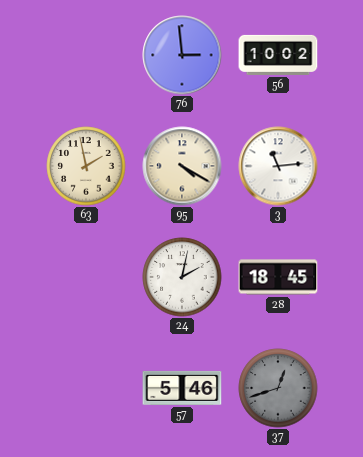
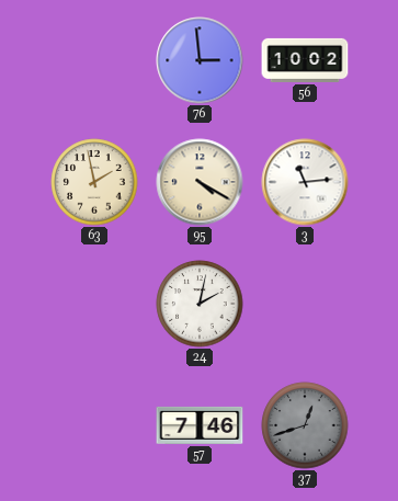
28: 18:45 -> none
57: 5:46 -> 7:46
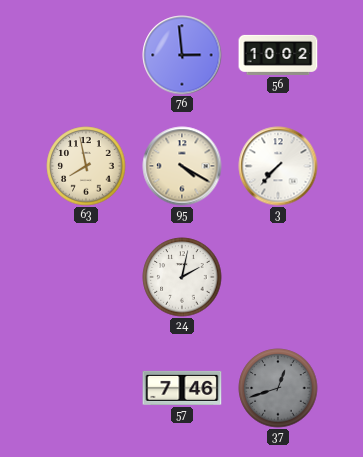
63: 1:58 -> 7:58
3: 11:14 -> 7:37
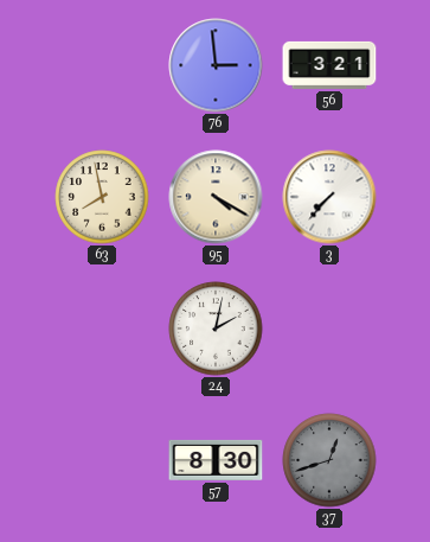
56: 10:02 -> 3:21
57: 7:46 -> 8:30
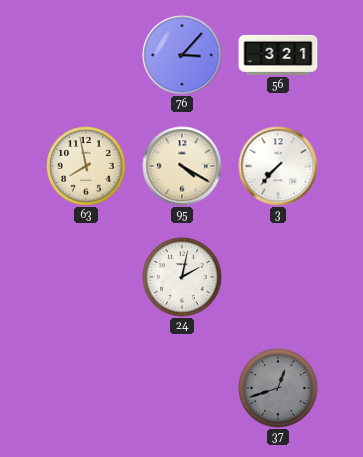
76: 2:59 -> 3:07
57: 8:30 -> none
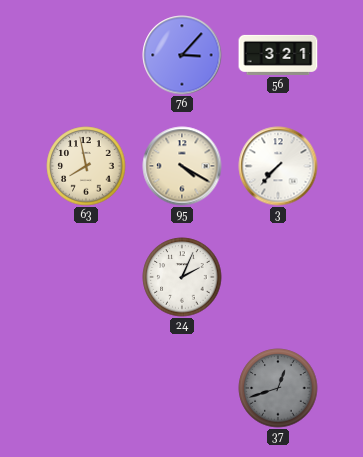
24: 2:02 -> 2:04
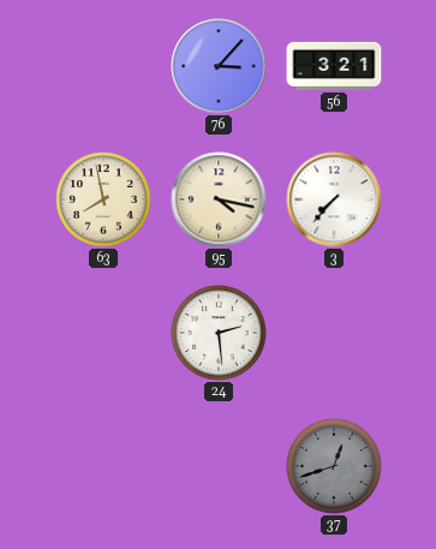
95: 4:20 -> 4:17
24: 2:04 -> 2:29
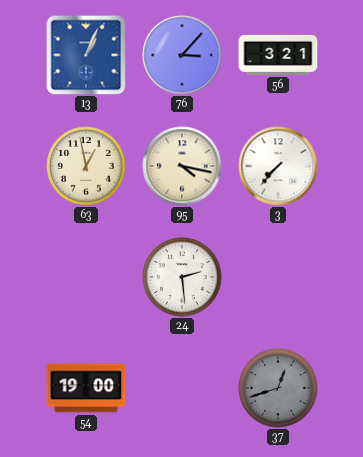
13: none -> 1:04
63: 7:58 -> 12:58
54: none -> 19:00
